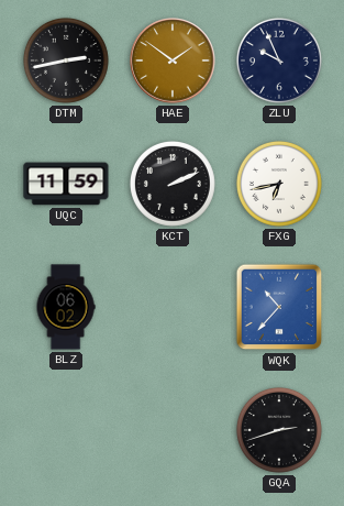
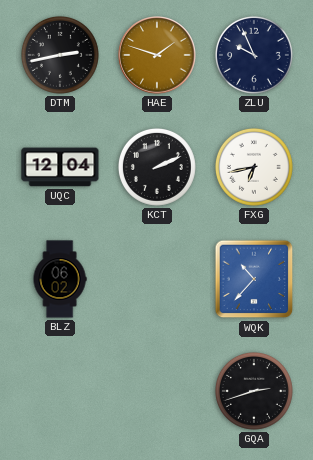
HAE: 1:51 -> 1:48
UQC: 11:59 -> 12:04
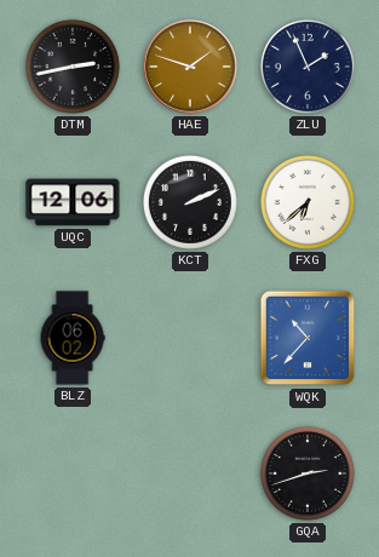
ZLU: 9:56 -> 1:56
UQC: 12:04 -> 12:06
FXG: 6:43 -> 6:38
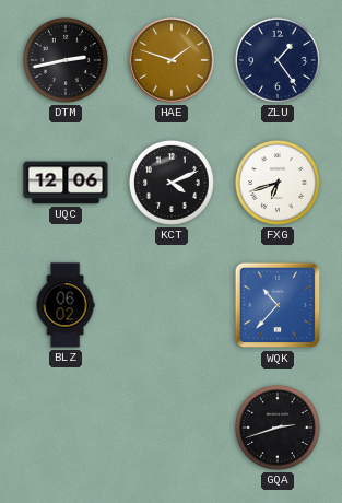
ZLU: 1:56 -> 1:24
KCT: 2:11 -> 4:11
FXG: 6:38 -> 6:42
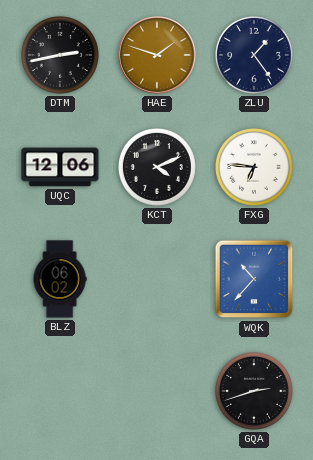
FXG: 6:42 -> 6:46
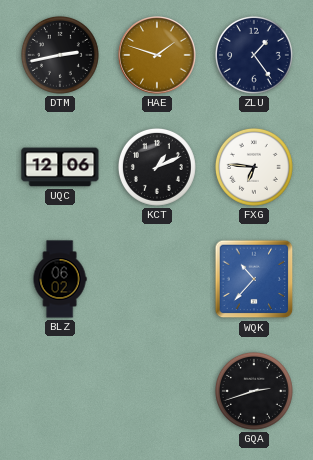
KCT: 4:11 -> 1:11
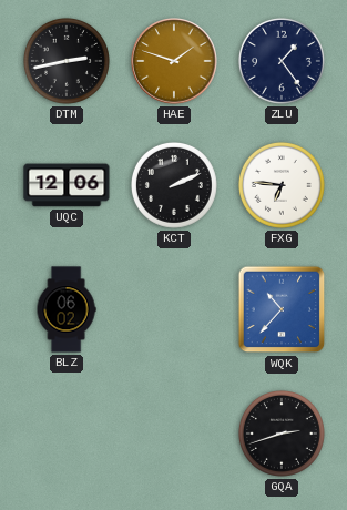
KCT: 1:11 -> 2:11
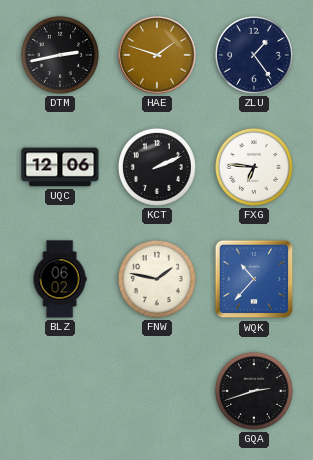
FNW: none -> 1:47
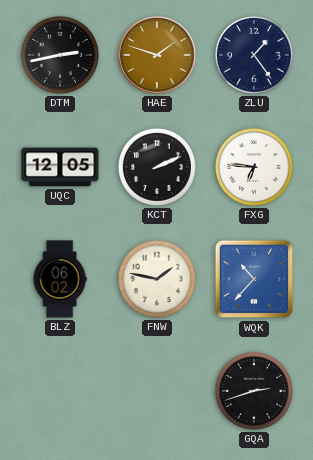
UQC: 12:06 -> 12:05
